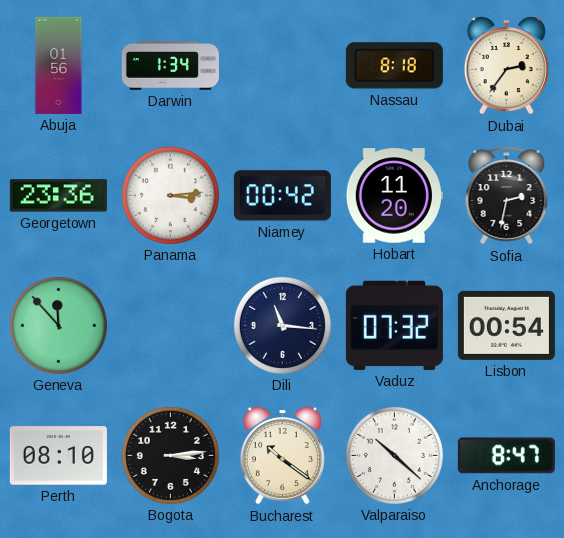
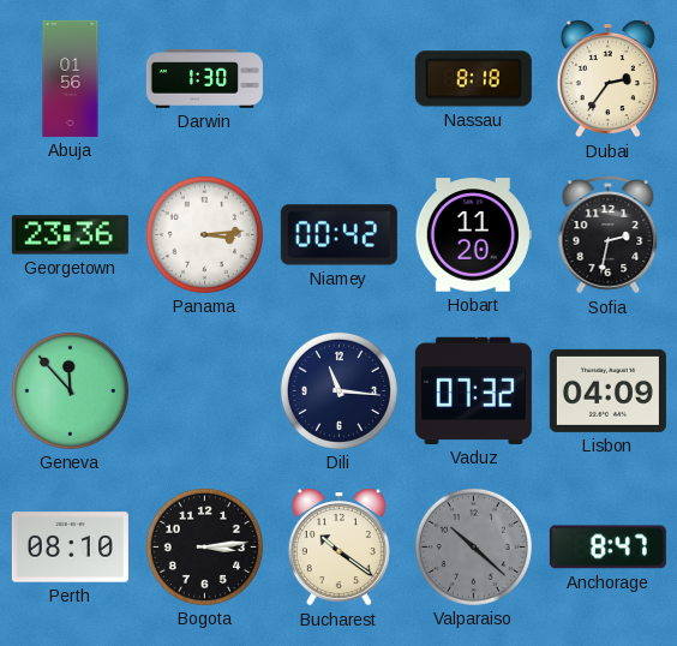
Darwin: 1:34 -> 1:30
Lisbon: 00:54 -> 04:09
Valparaiso dial: white -> grey
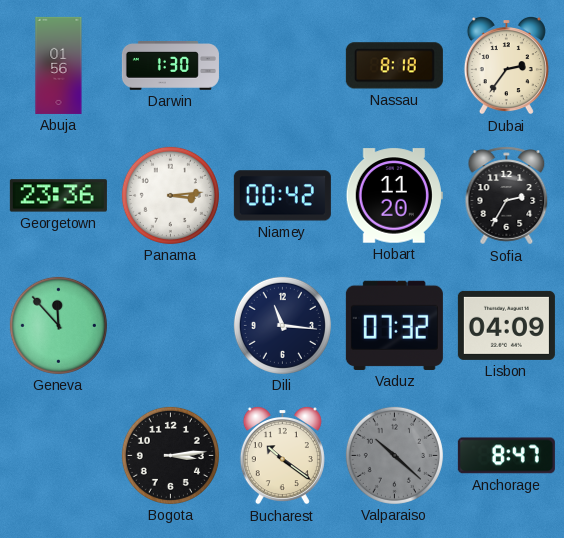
Sofia: 2:32 -> 2:35
Perth: 08:10 -> none
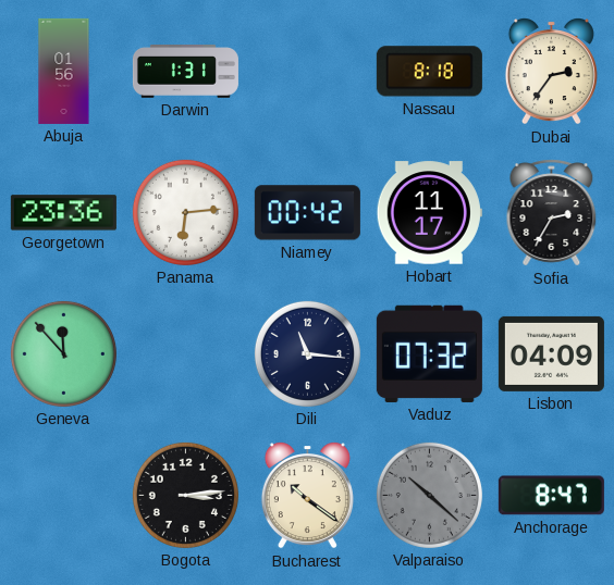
Darwin: 1:30 -> 1:31
Panama: 3:14 -> 6:14
Hobart: 11:20 -> 11:17
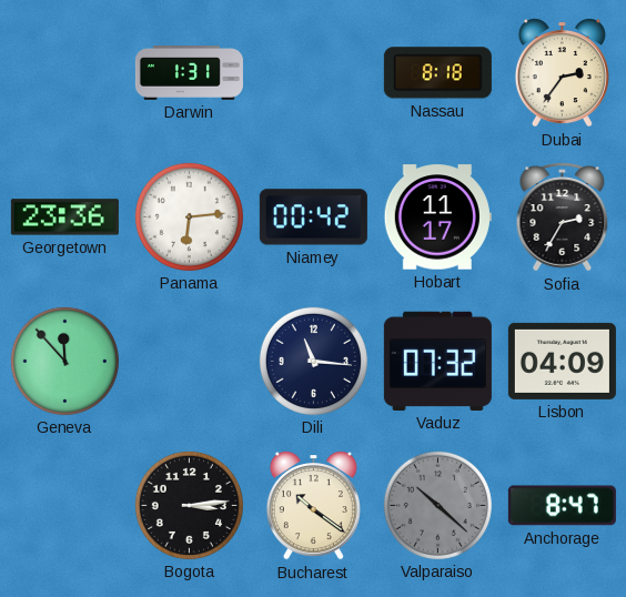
Abuja: 01:56 -> none
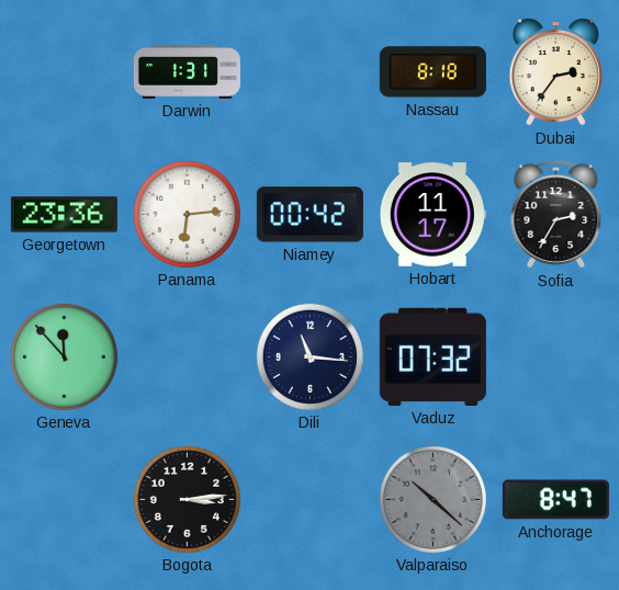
Lisbon: 04:09 -> none
Bucharest: 10:21 -> none
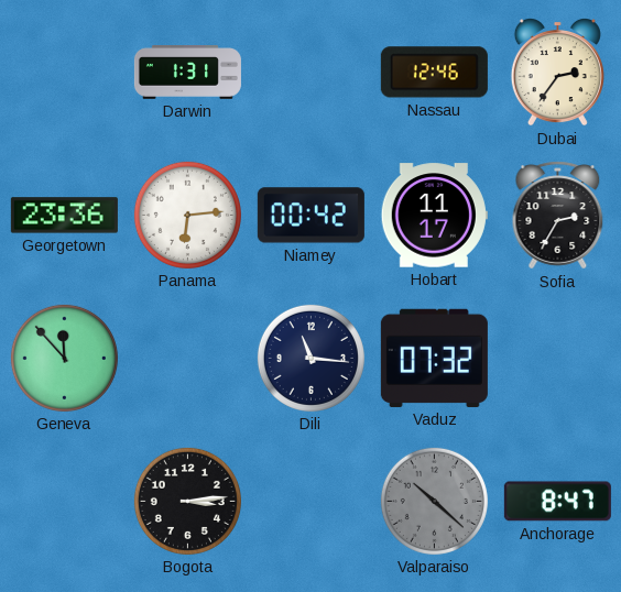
Nassau: 8:18 -> 12:46
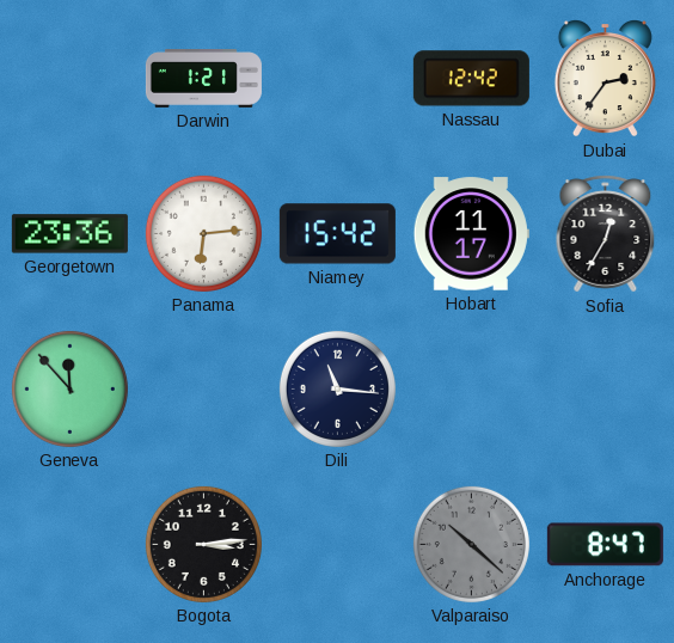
Darwin: 1:31 -> 1:21
Nassau: 12:46 -> 12:42
Niamey: 00:42 -> 15:42
Sofia: 2:35 -> 12:35
Vaduz: 07:32 -> none
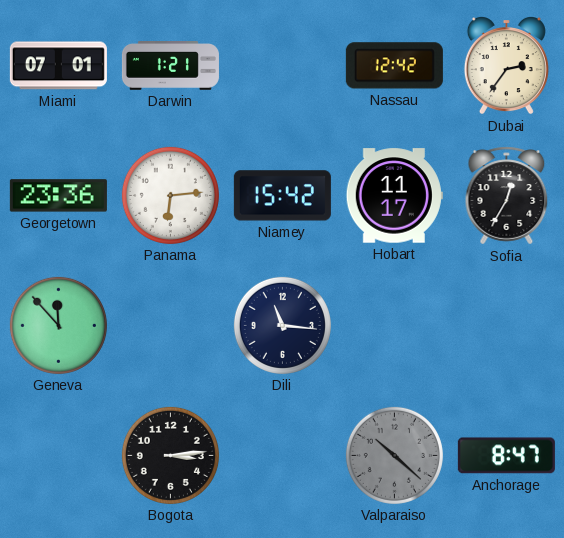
Miami: none -> 07:01
